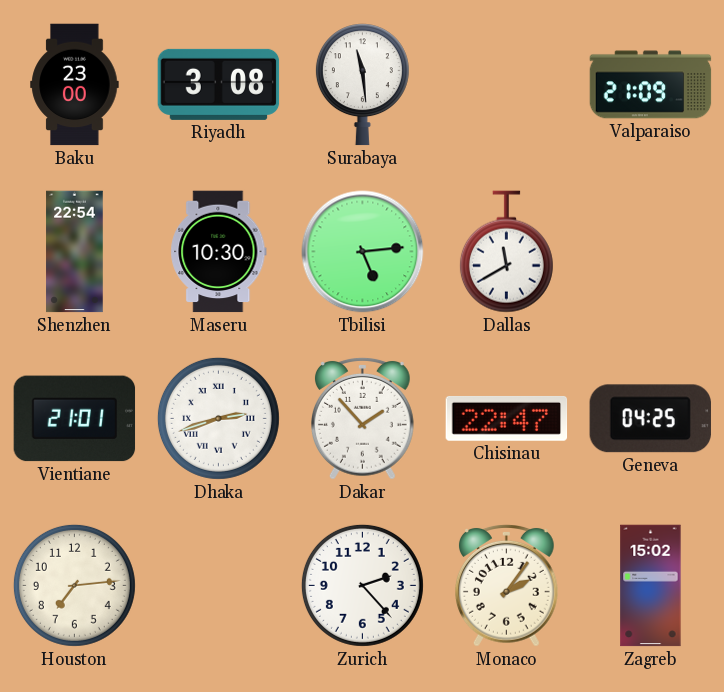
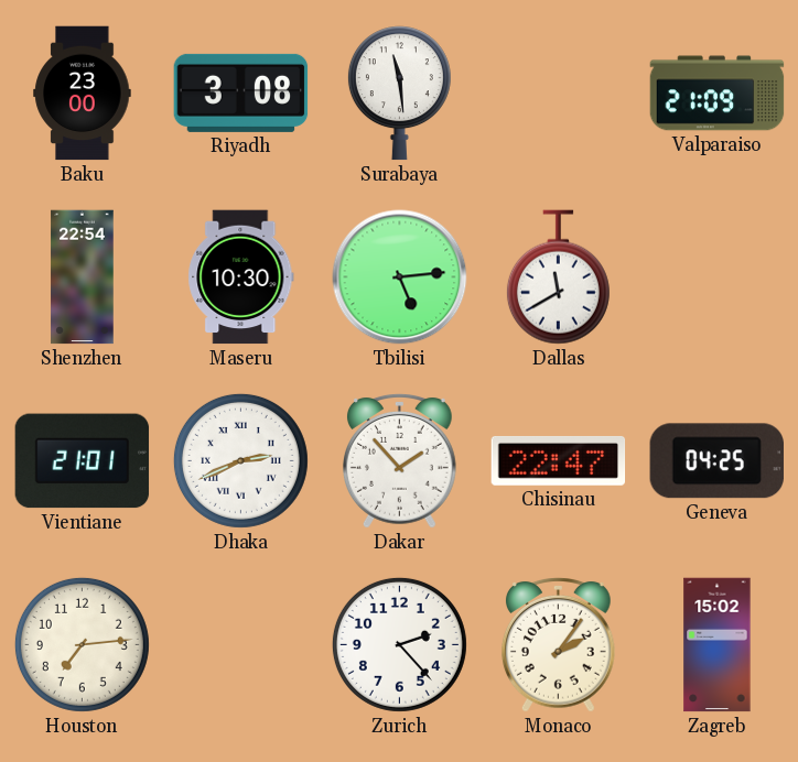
Dhaka: 2:42 -> 2:41
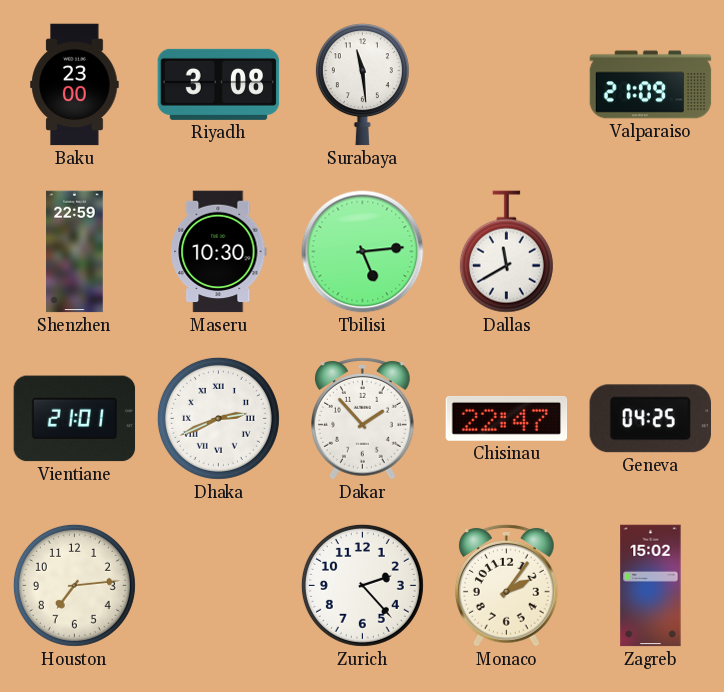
Shenzhen: 22:54 -> 22:59
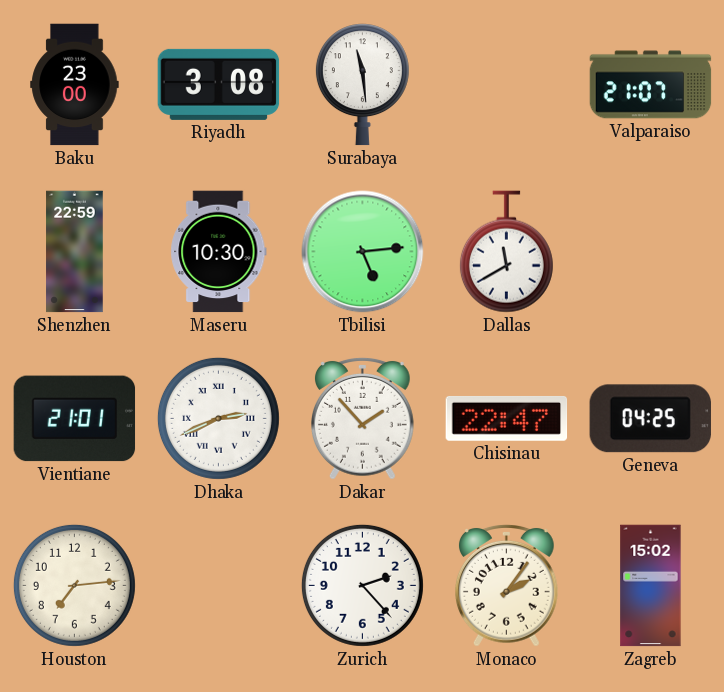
Valparaiso: 21:09 -> 21:07
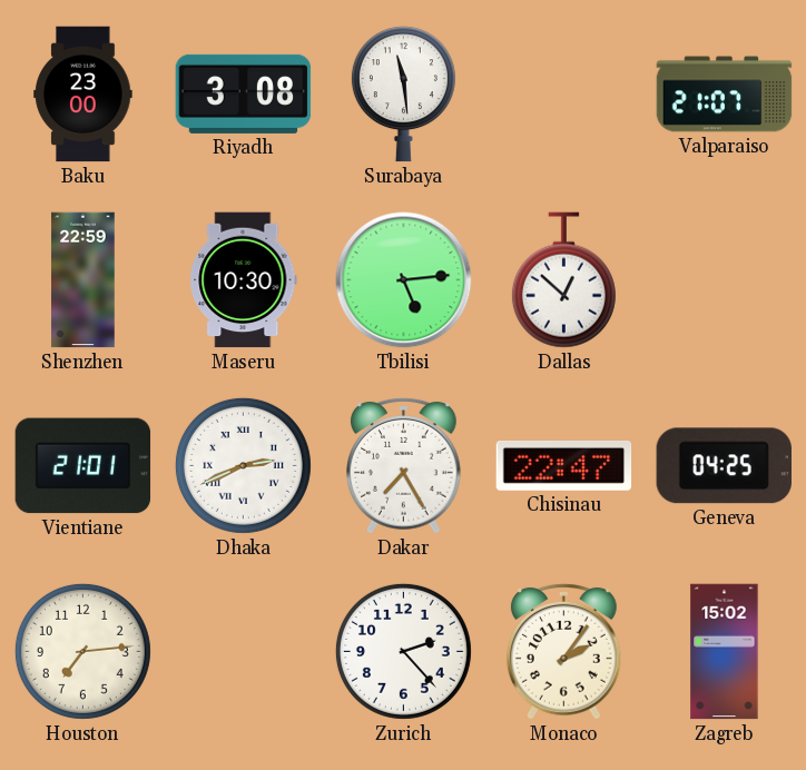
Dallas: 11:40 -> 12:52
Dakar: 1:53 -> 7:25
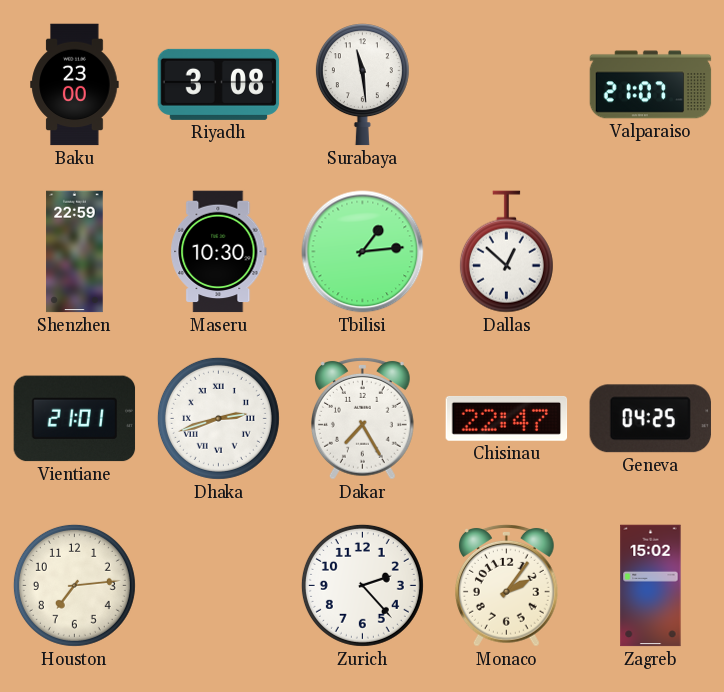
Tbilisi: 5:14 -> 1:14
Dhaka: 2:41 -> 2:42
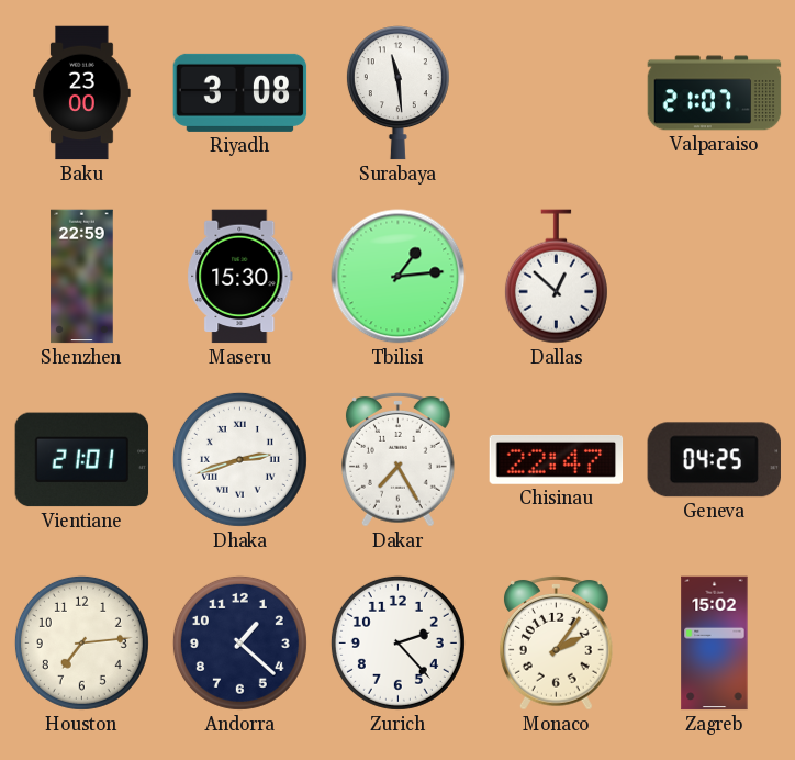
Maseru: 10:30 -> 15:30
Andorra: none -> 1:22
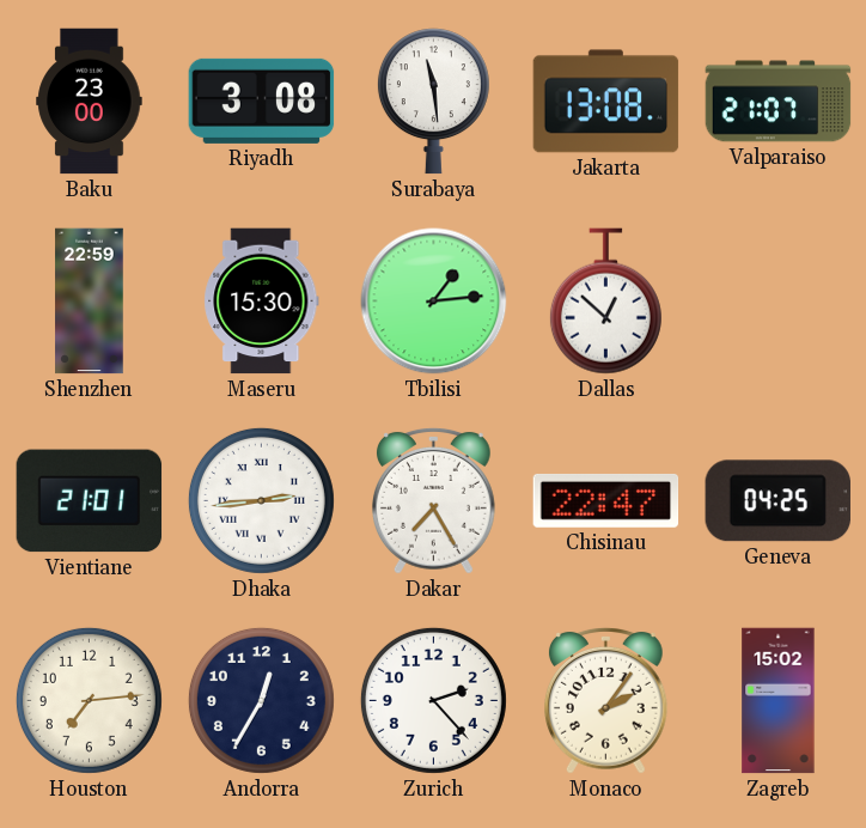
Jakarta: none -> 13:08
Dhaka: 2:42 -> 2:44
Andorra: 1:22 -> 12:35
